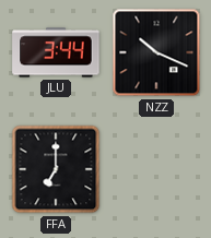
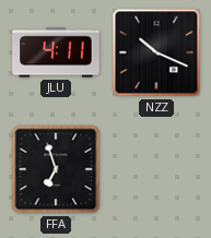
JLU: 3:44 -> 4:11
FFA: 7:00 -> 6:57
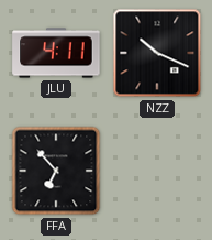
FFA: 6:57 -> 6:53
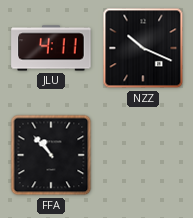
FFA: 6:53 -> 10:53
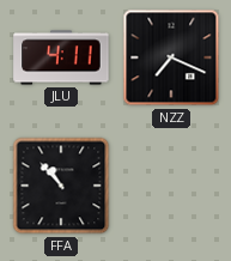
NZZ: 10:19 -> 7:19
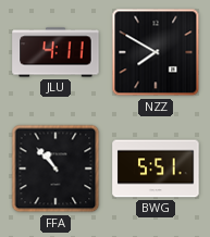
NZZ: 7:19 -> 7:50
BWG: none -> 5:51
